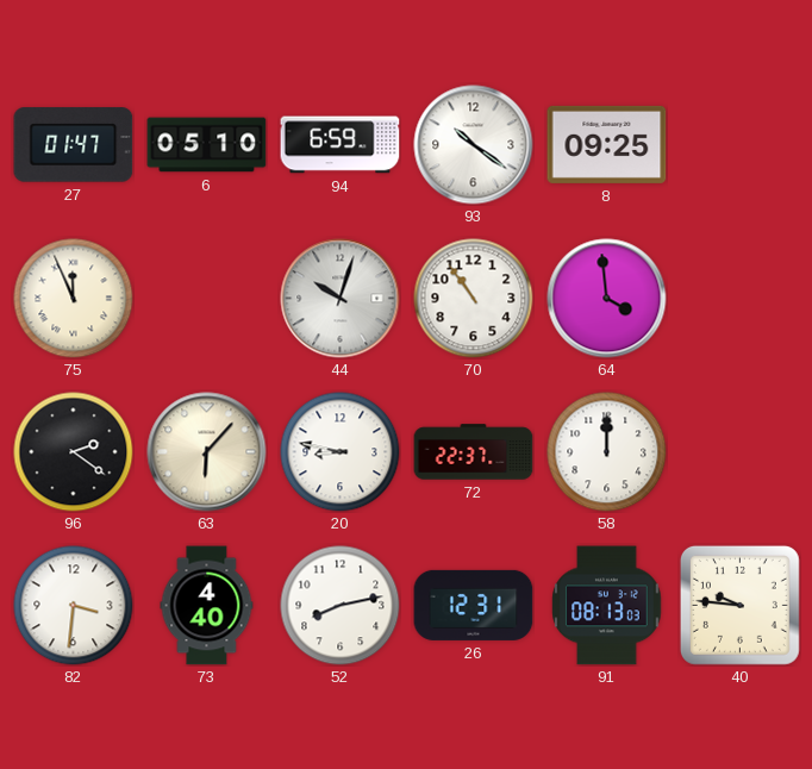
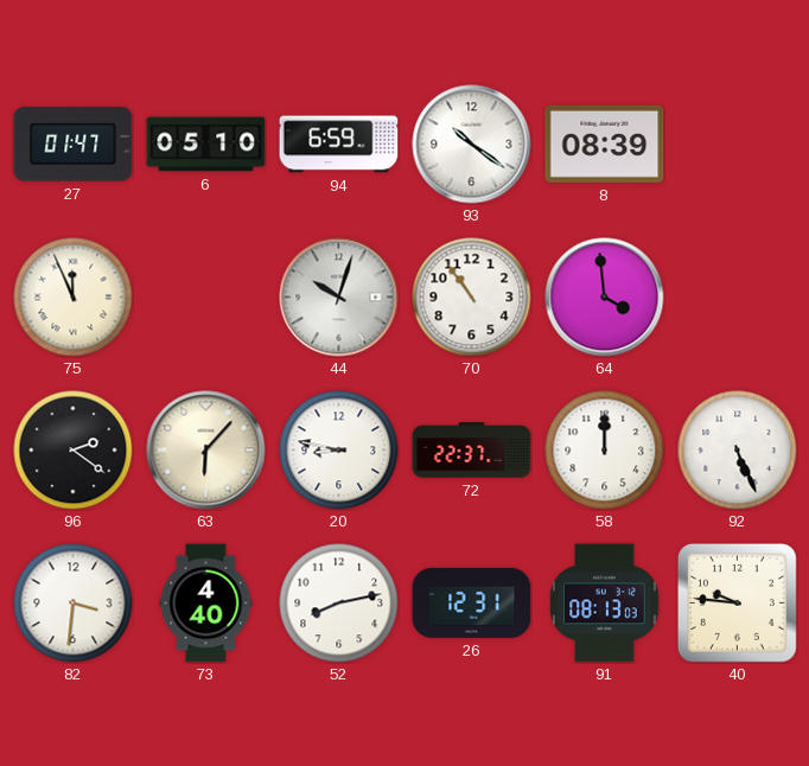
8: 09:25 -> 08:39
92: none -> 5:26
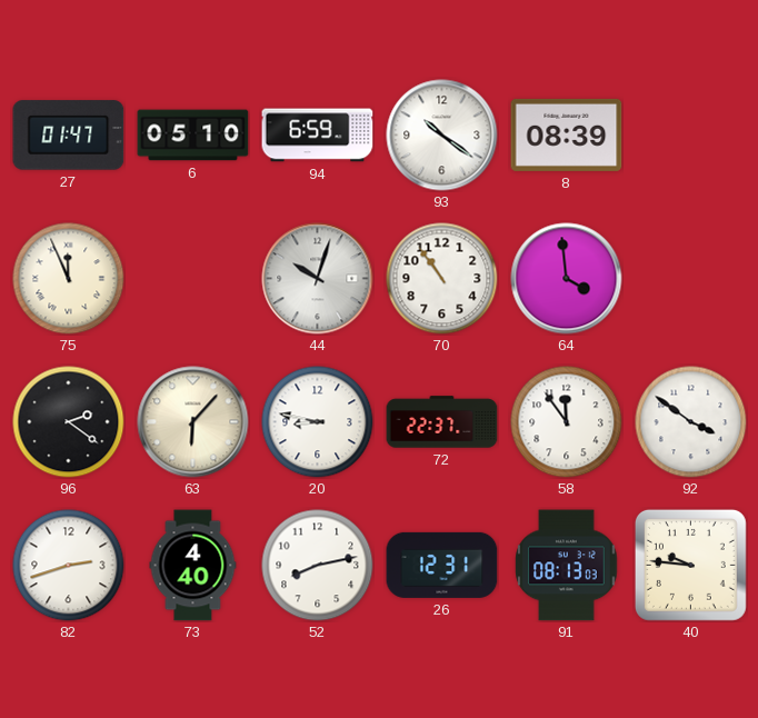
58: 12:00 -> 11:54
92: 5:26 -> 3:51
82: 3:31 -> 2:42
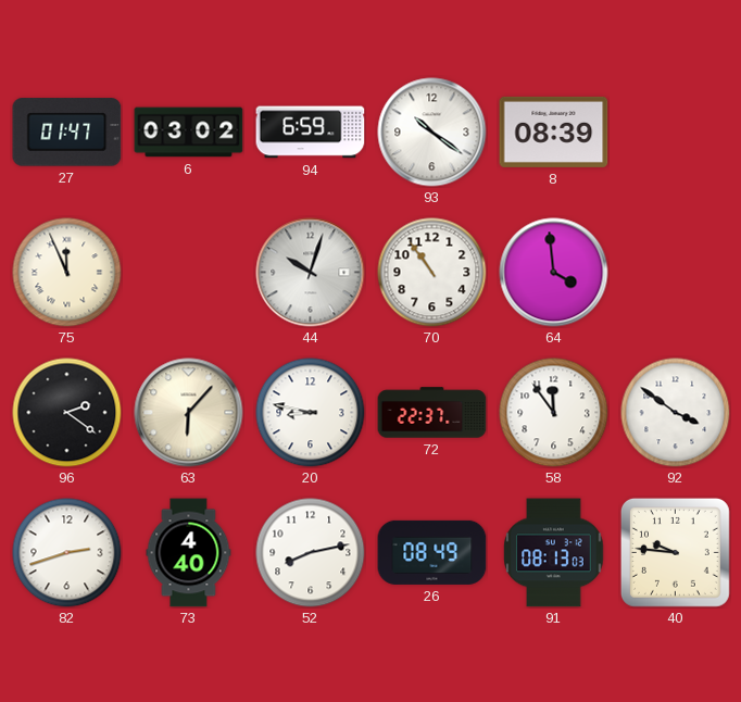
6: 05:10 -> 03:02
26: 12:31 -> 08:49
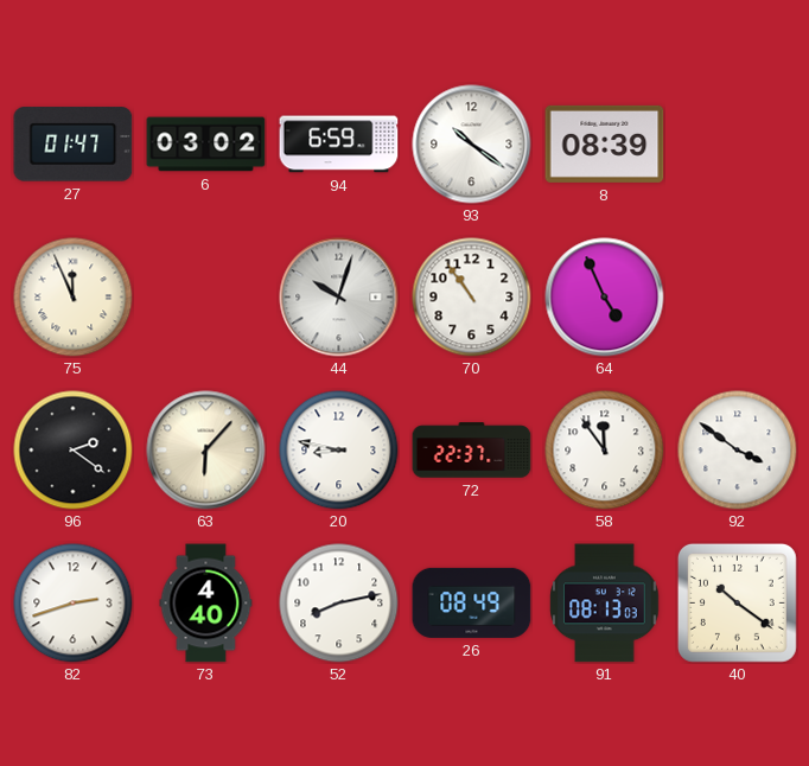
64: 3:59 -> 4:56
40: 9:46 -> 10:21
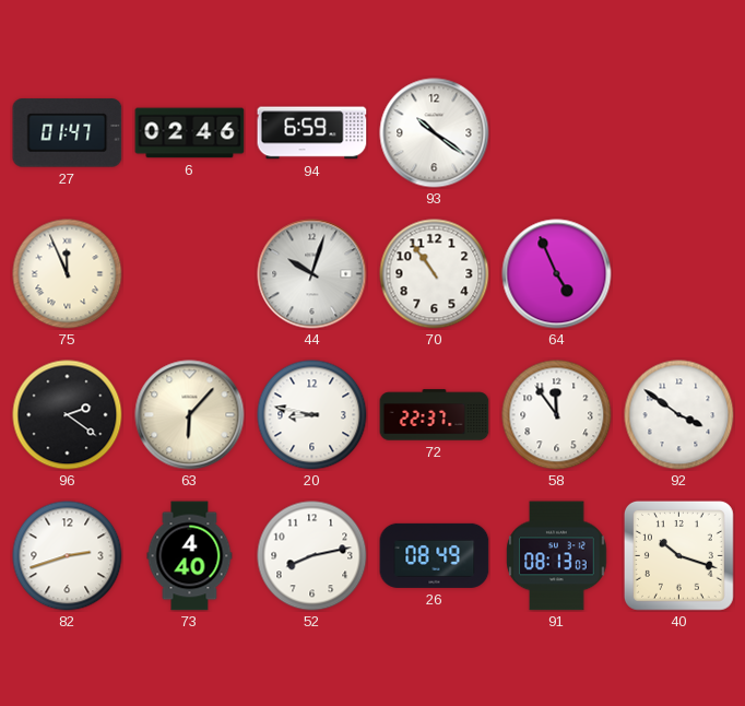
6: 03:02 -> 02:46
8: 08:39 -> none
40: 10:21 -> 10:18
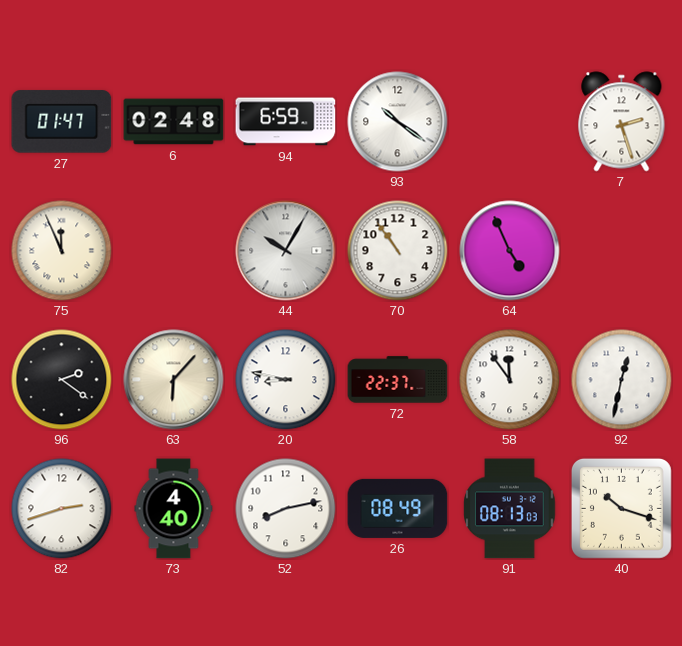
6: 02:46 -> 02:48
7: none -> 2:27
44: 10:03 -> 10:05
92: 3:51 -> 12:32
